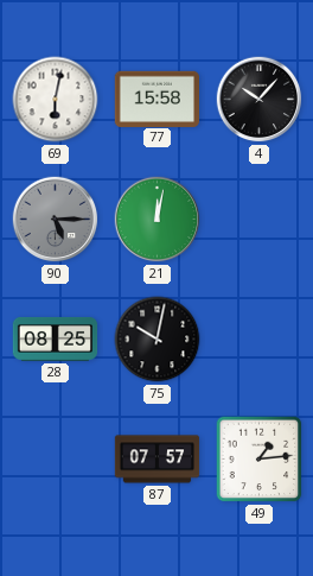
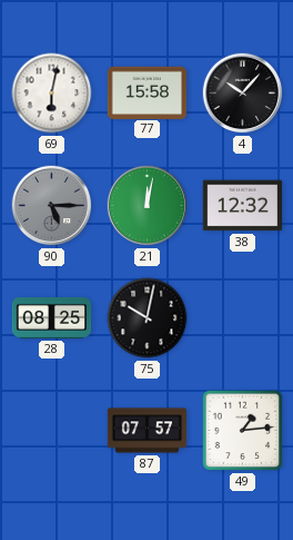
38: none -> 12:32
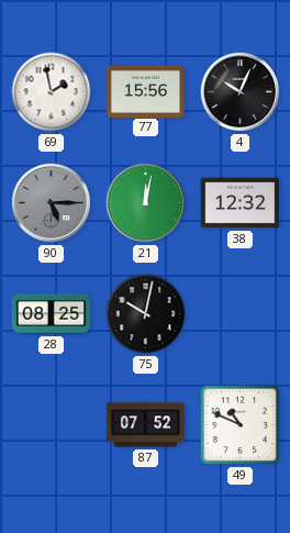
69: 6:02 -> 1:58
77: 15:58 -> 15:56
4: 10:07 -> 10:04
87: 07:57 -> 07:52
49: 1:14 -> 10:49
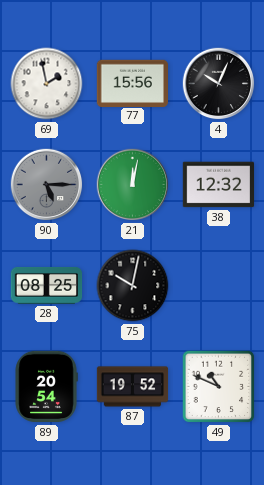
89: none -> 20:54
87: 07:52 -> 19:52
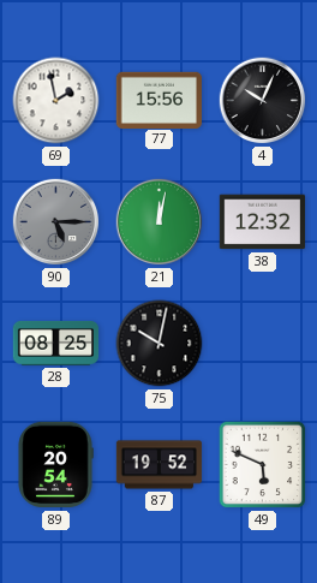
49: 10:49 -> 5:49
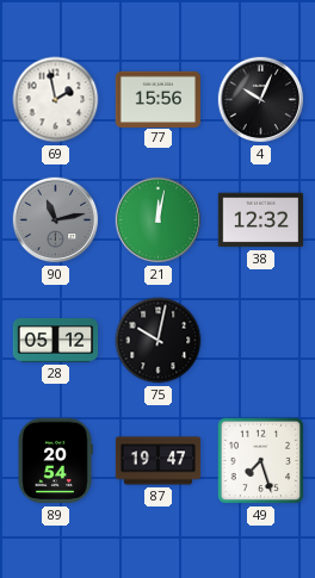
90: 5:15 -> 11:13
28: 08:25 -> 05:12
87: 19:52 -> 19:47
49: 5:49 -> 7:27
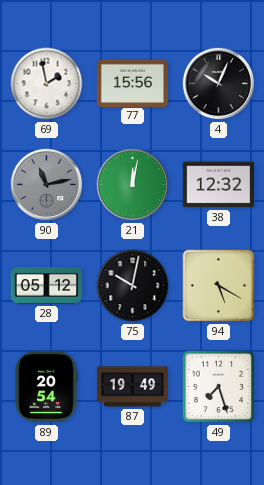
94: none -> 5:20
87: 19:47 -> 19:49
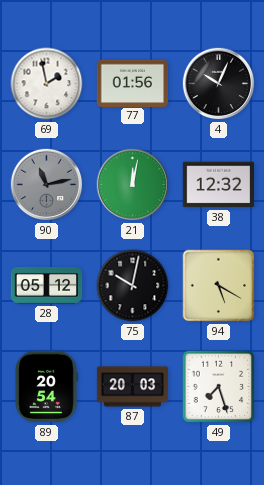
77: 15:56 -> 01:56
87: 19:49 -> 20:03
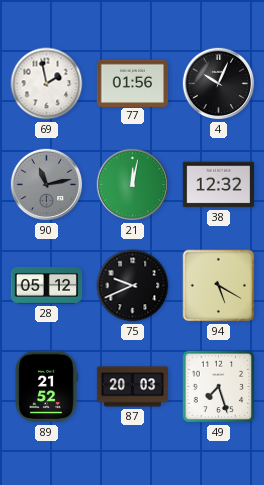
75: 10:02 -> 9:41
89: 20:54 -> 21:52
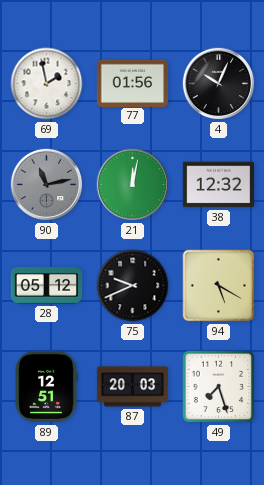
89: 21:52 -> 12:51
